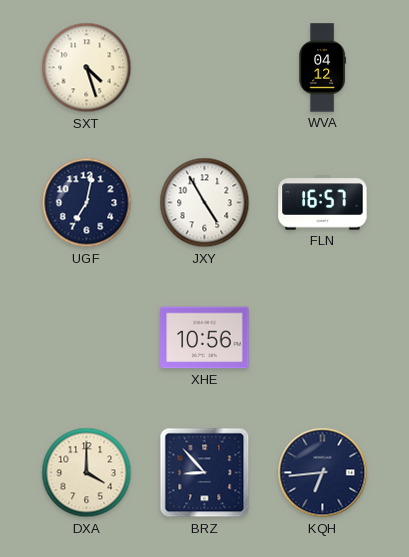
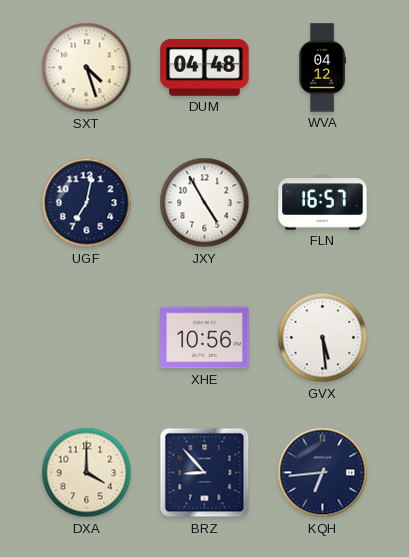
DUM: none -> 04:48
GVX: none -> 5:29
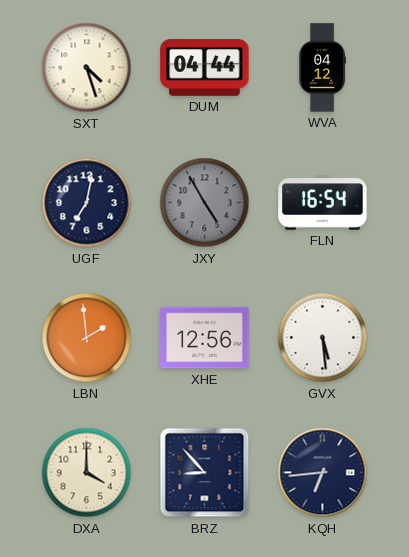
DUM: 04:48 -> 04:44
JXY dial: white -> grey
FLN: 16:57 -> 16:54
LBN: none -> 1:59
XHE: 10:56 -> 12:56
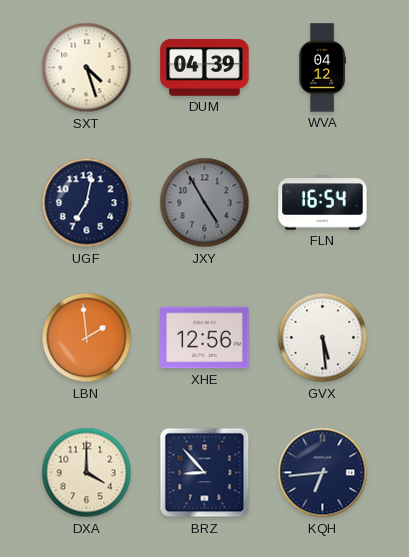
DUM: 04:44 -> 04:39
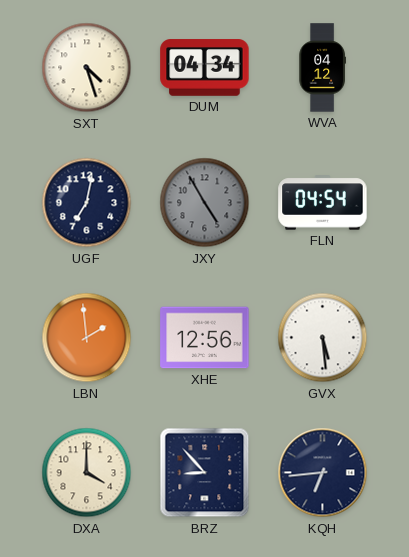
DUM: 04:39 -> 04:34
FLN: 16:54 -> 04:54
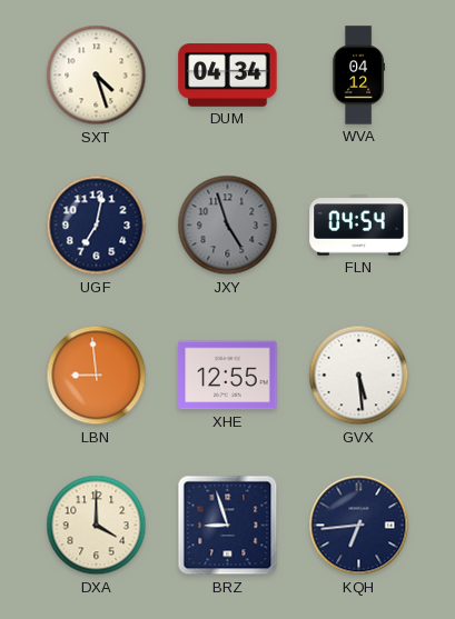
JXY: 4:55 -> 4:57
LBN: 1:59 -> 8:59
XHE: 12:56 -> 12:55
BRZ: 8:53 -> 8:57
